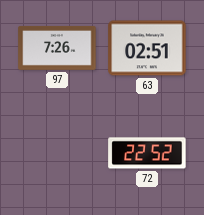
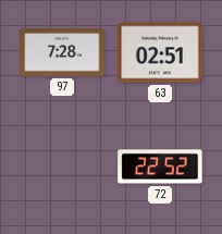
97: 7:26 -> 7:28
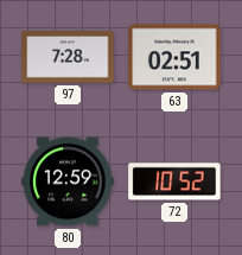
80: none -> 12:59
72: 22:52 -> 10:52
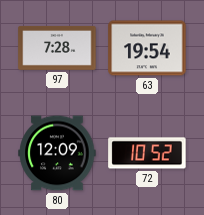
63: 02:51 -> 19:54
80: 12:59 -> 12:09
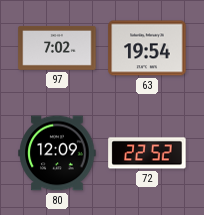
97: 7:28 -> 7:02
72: 10:52 -> 22:52
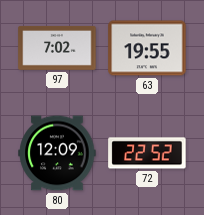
63: 19:54 -> 19:55
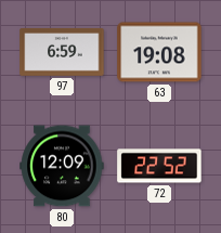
97: 7:02 -> 6:59
63: 19:55 -> 19:08
